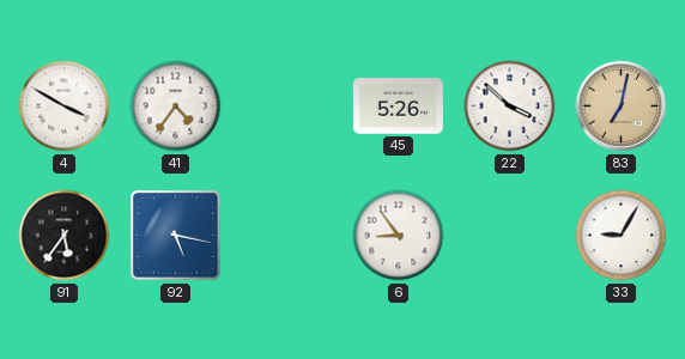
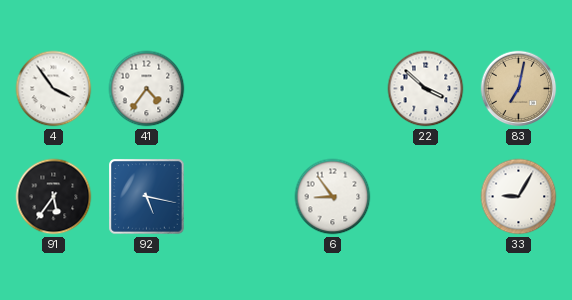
4: 3:50 -> 3:54
45: 5:26 -> none
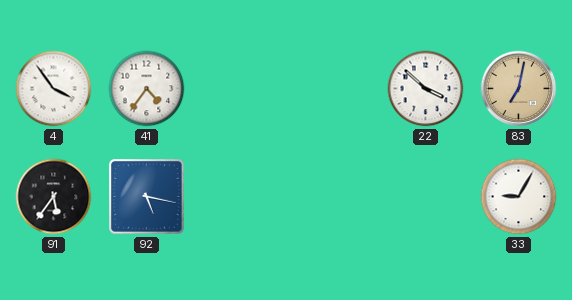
6: 8:54 -> none
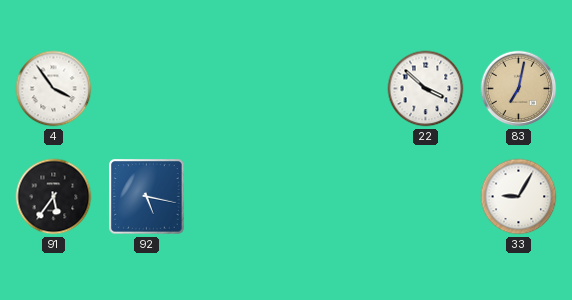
41: 4:36 -> none
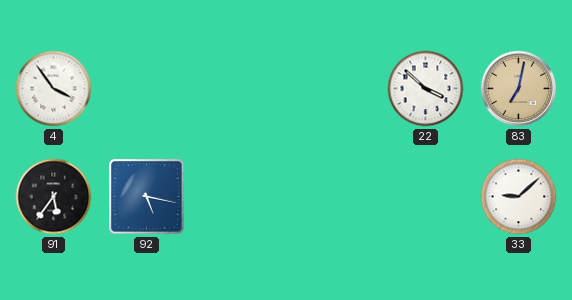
33: 9:05 -> 9:08
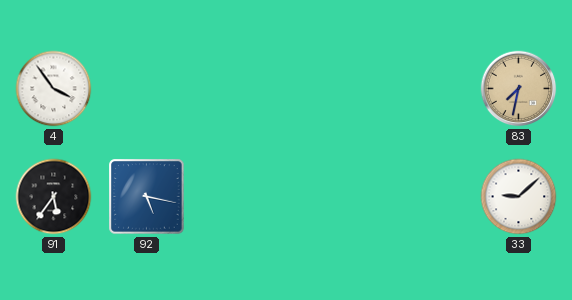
22: 3:52 -> none
83: 7:02 -> 7:32
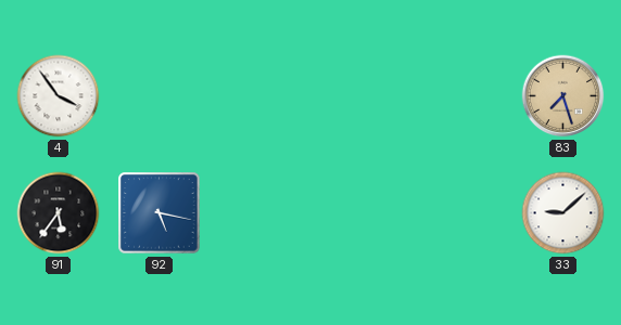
83: 7:32 -> 7:27
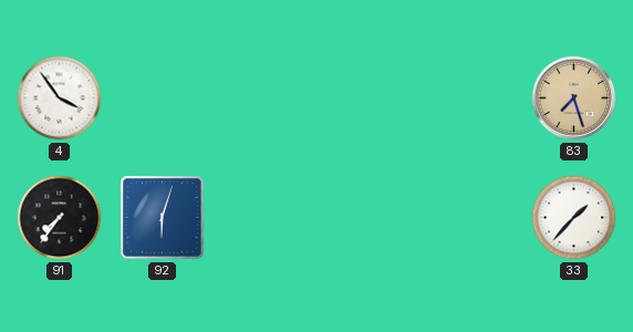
91: 5:36 -> 7:36
92: 5:17 -> 6:03
33: 9:08 -> 1:37
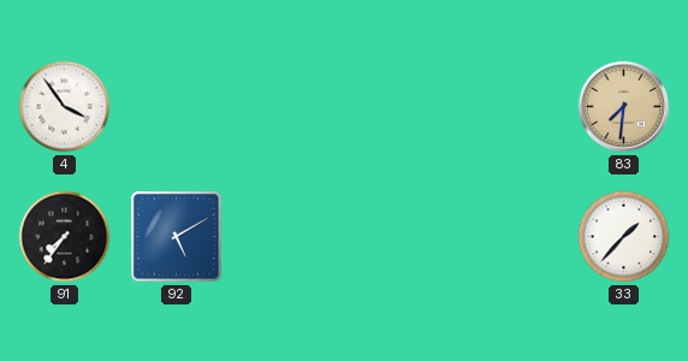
83: 7:27 -> 7:31
92: 6:03 -> 5:10
